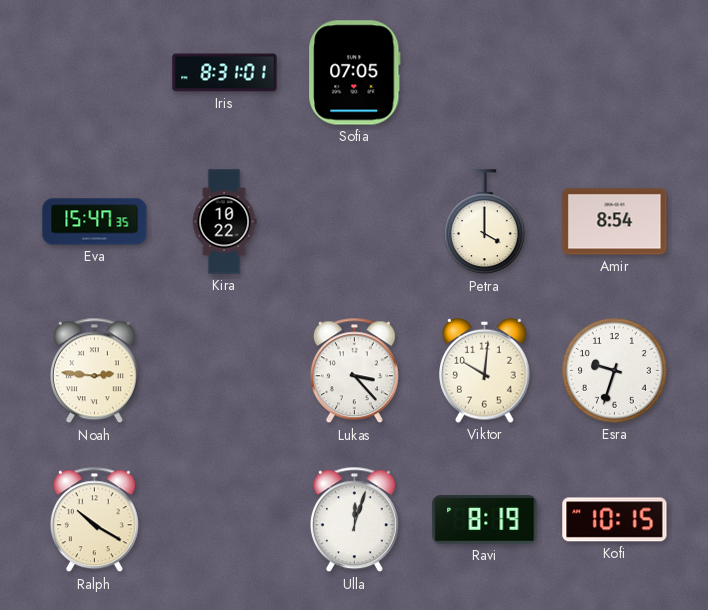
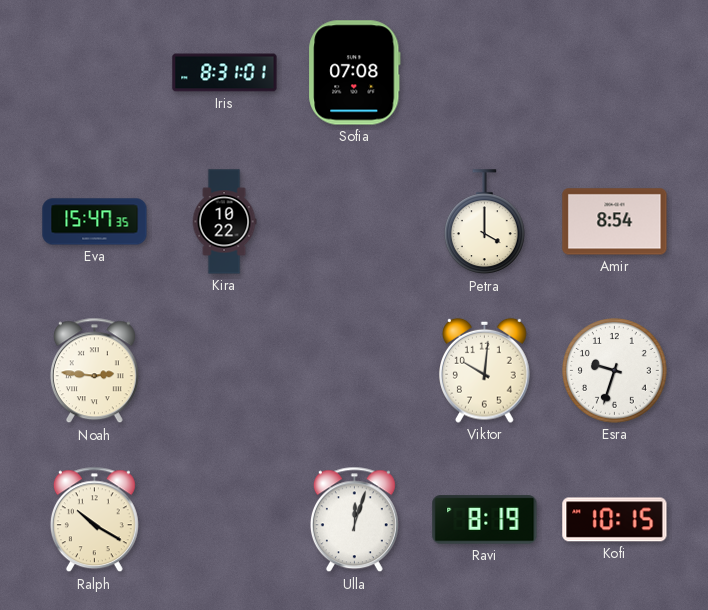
Sofia: 07:05 -> 07:08
Lukas: 3:23 -> none
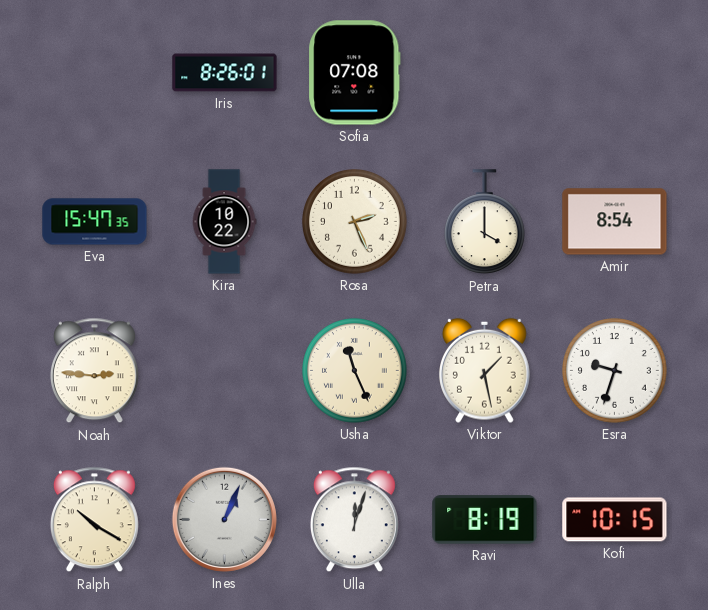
Iris: 8:31 -> 8:26
Rosa: none -> 2:26
Usha: none -> 11:26
Viktor: 10:01 -> 1:28
Ines: none -> 1:04
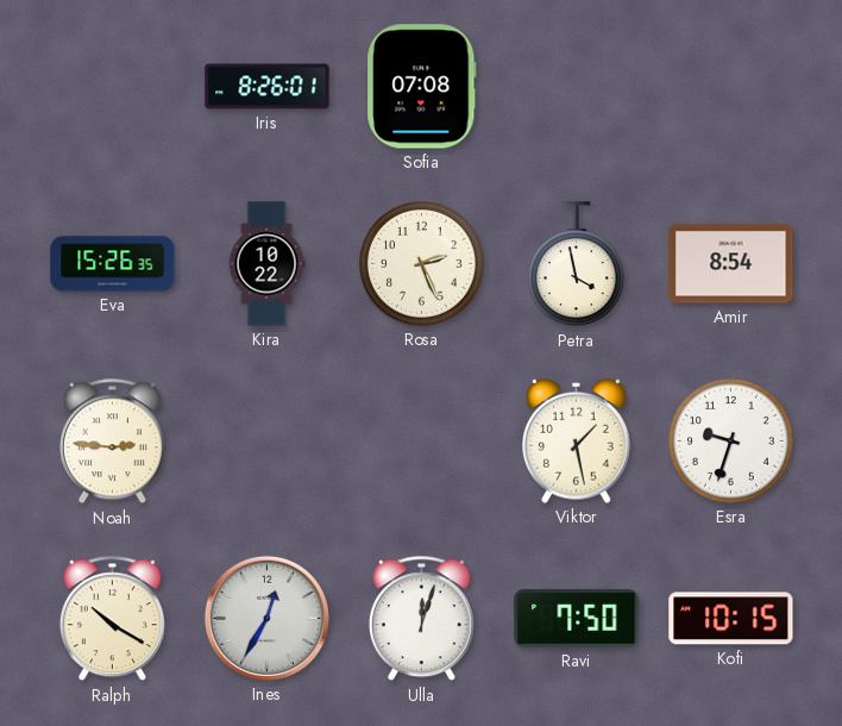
Eva: 15:47 -> 15:26
Petra: 4:00 -> 3:58
Usha: 11:26 -> none
Ines: 1:04 -> 12:35
Ravi: 8:19 -> 7:50
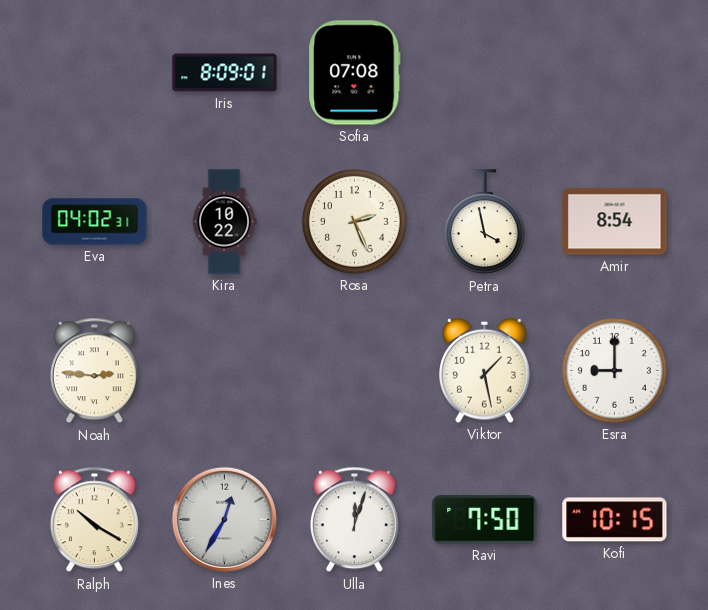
Iris: 8:26 -> 8:09
Eva: 15:26 -> 04:02
Esra: 9:33 -> 9:00
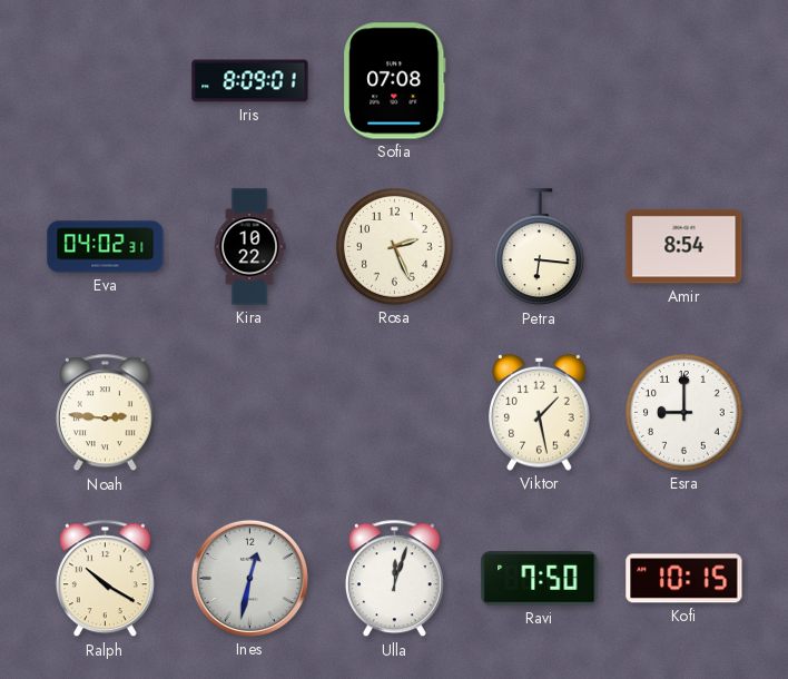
Petra: 3:58 -> 6:16
Ines: 12:35 -> 12:32
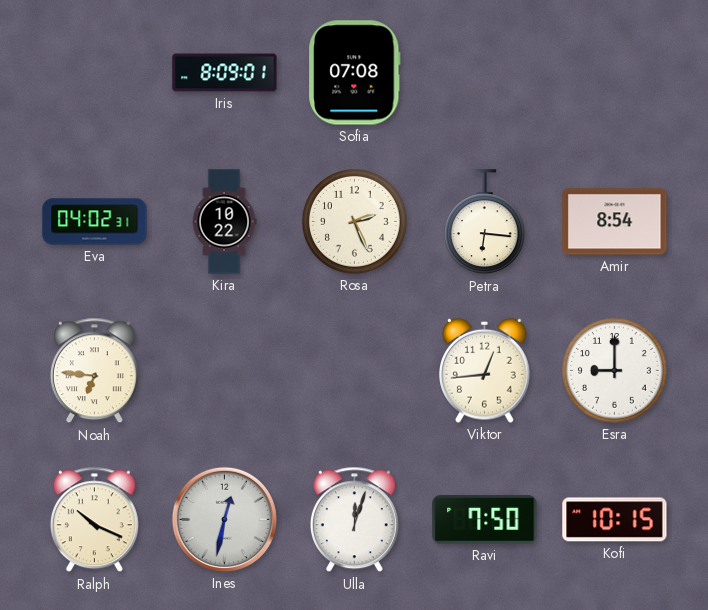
Noah: 2:46 -> 6:46
Viktor: 1:28 -> 12:44
Ralph: 10:20 -> 10:19
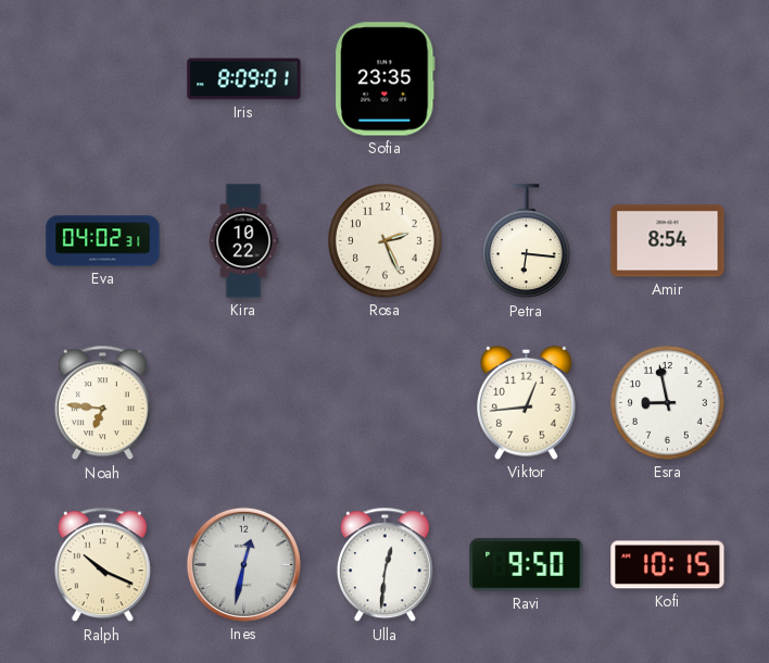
Sofia: 07:08 -> 23:35
Esra: 9:00 -> 8:58
Ulla: 12:03 -> 12:31
Ravi: 7:50 -> 9:50
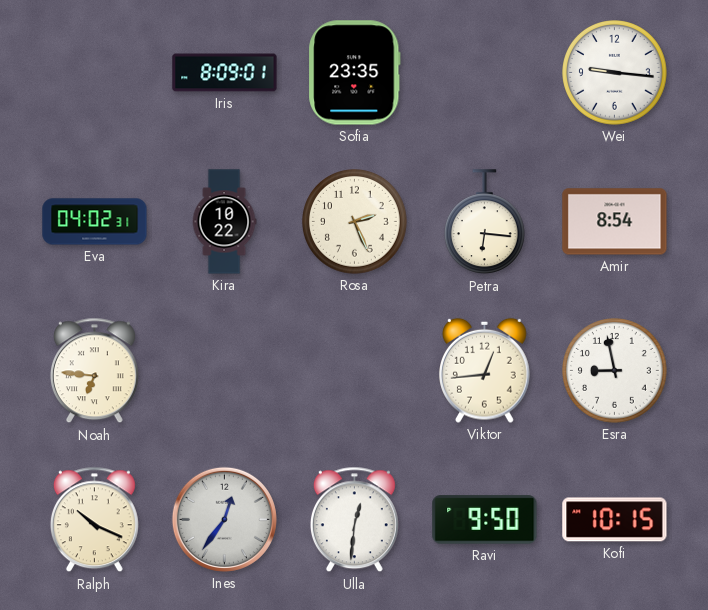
Wei: none -> 9:16
Ines: 12:32 -> 12:36
